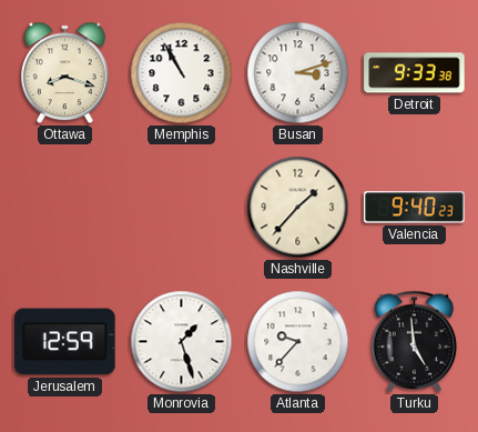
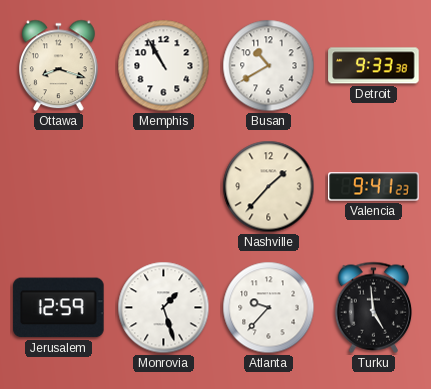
Busan: 3:12 -> 10:40
Valencia: 9:40 -> 9:41
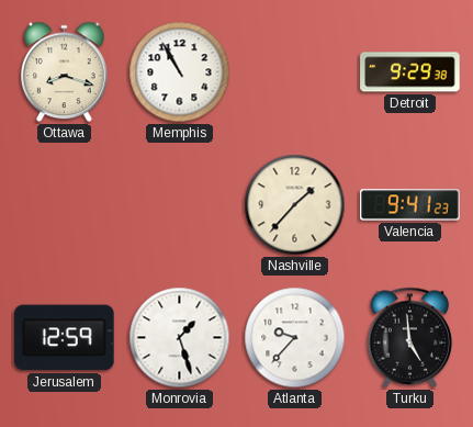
Busan: 10:40 -> none
Detroit: 9:33 -> 9:29
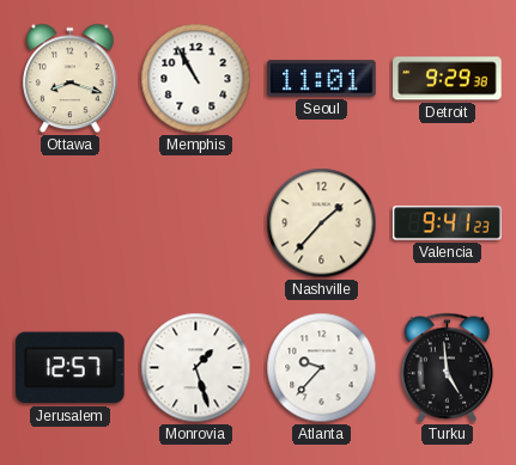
Seoul: none -> 11:01
Jerusalem: 12:59 -> 12:57
